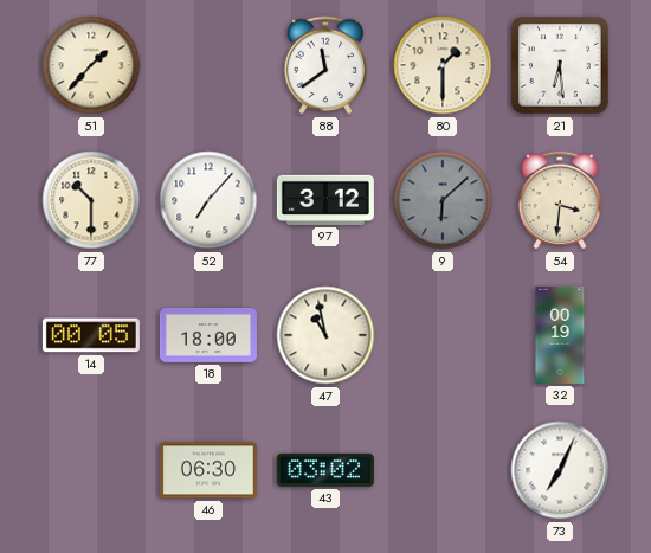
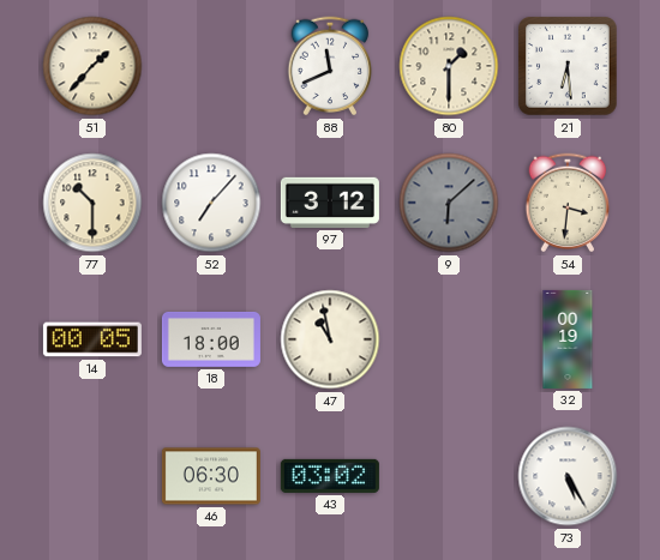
88: 11:39 -> 11:41
73: 7:04 -> 5:25
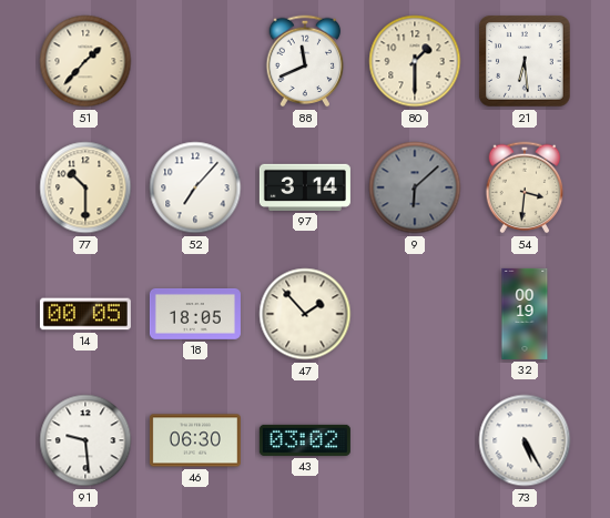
97: 3:12 -> 3:14
18: 18:00 -> 18:05
47: 10:58 -> 1:53
91: none -> 9:29
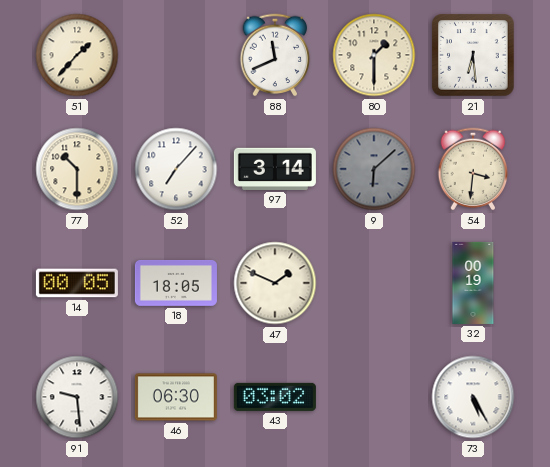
47: 1:53 -> 1:49
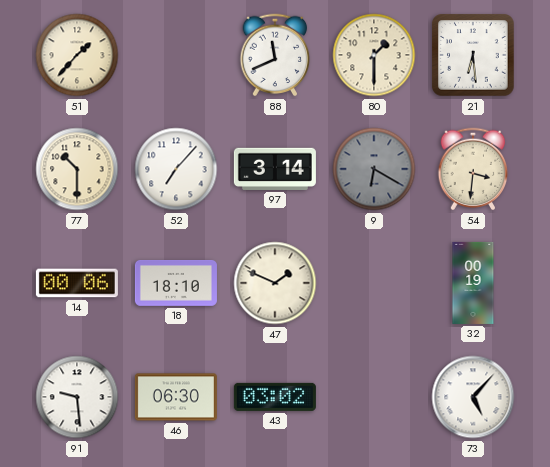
9: 6:08 -> 6:20
14: 00:05 -> 00:06
18: 18:05 -> 18:10
73: 5:25 -> 5:07
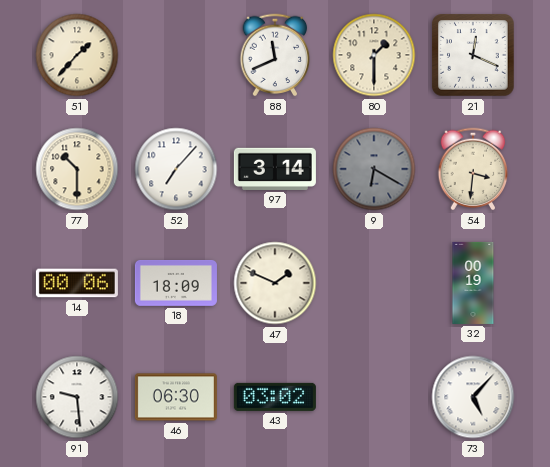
21: 6:29 -> 12:19
18: 18:10 -> 18:09
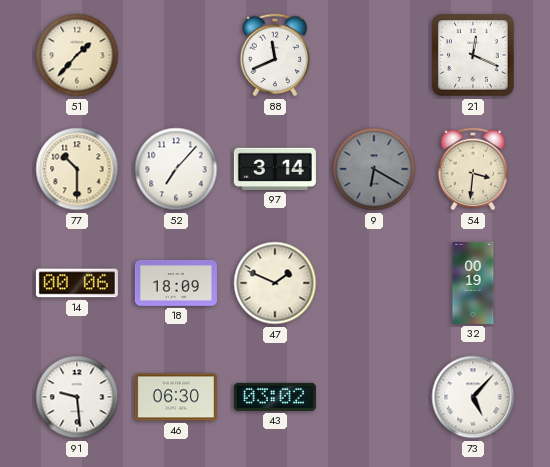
80: 1:30 -> none
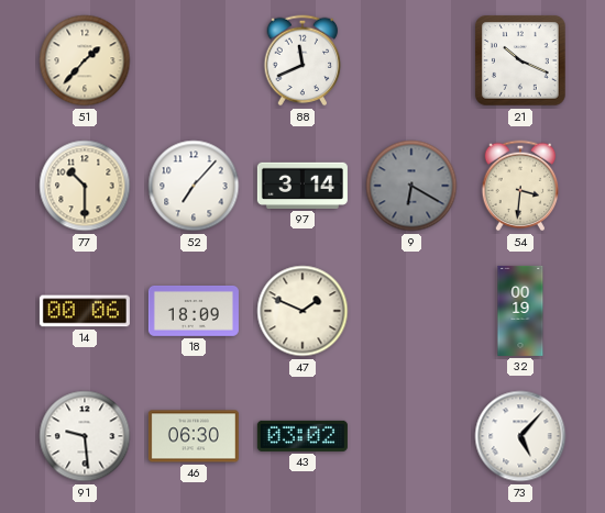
21: 12:19 -> 10:19
